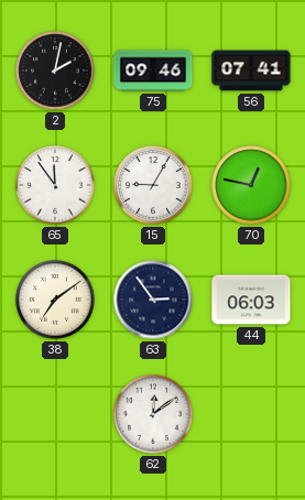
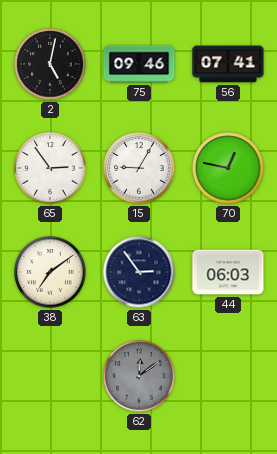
2: 2:02 -> 5:02
65: 11:54 -> 2:54
62 dial: white -> grey
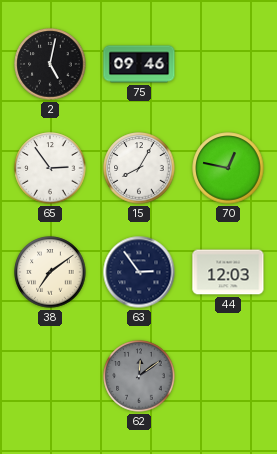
56: 07:41 -> none
15: 9:05 -> 8:05
44: 06:03 -> 12:03
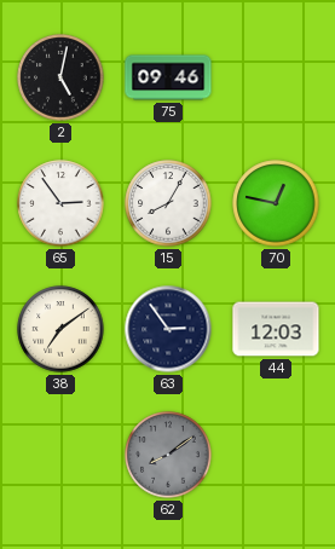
62: 12:09 -> 8:09
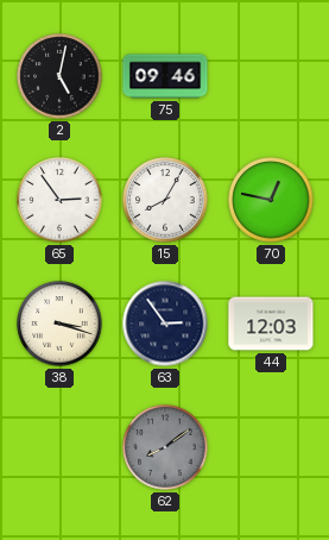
38: 7:09 -> 3:18
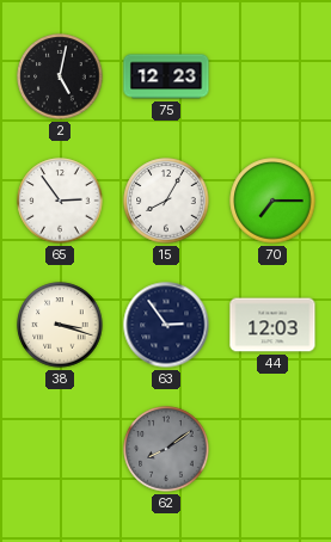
75: 09:46 -> 12:23
70: 12:47 -> 7:15
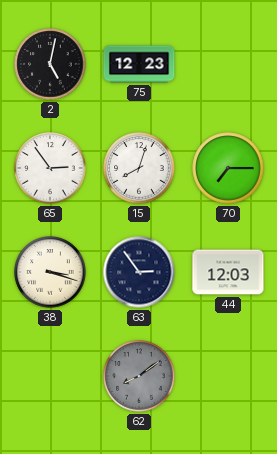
15: 8:05 -> 8:03
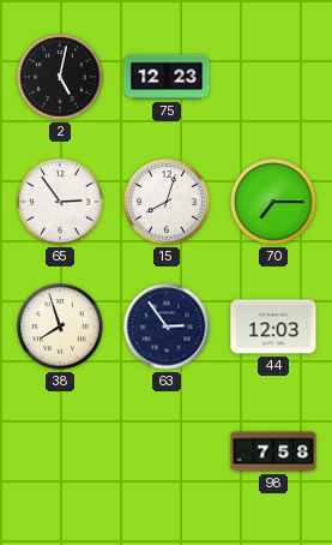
38: 3:18 -> 7:57
62: 8:09 -> none
98: none -> 7:58
